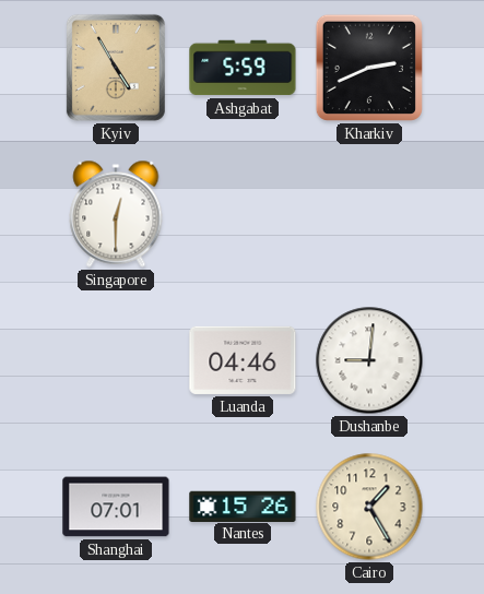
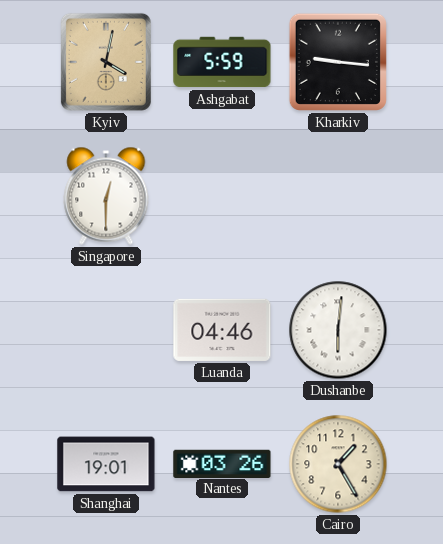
Kyiv: 4:55 -> 4:02
Kharkiv: 2:41 -> 9:16
Dushanbe: 9:01 -> 6:01
Shanghai: 07:01 -> 19:01
Nantes: 15:26 -> 03:26
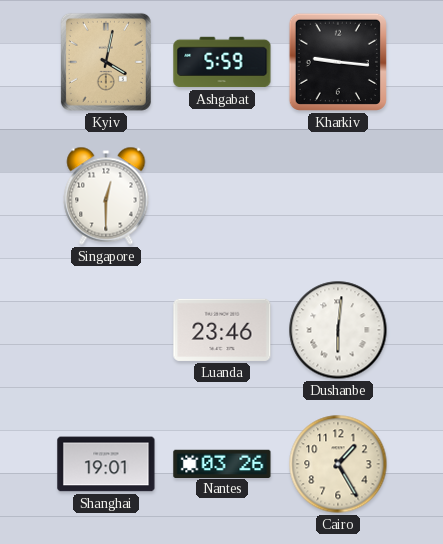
Luanda: 04:46 -> 23:46
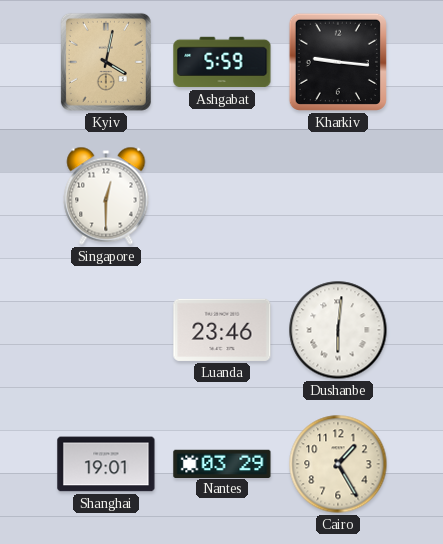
Nantes: 03:26 -> 03:29
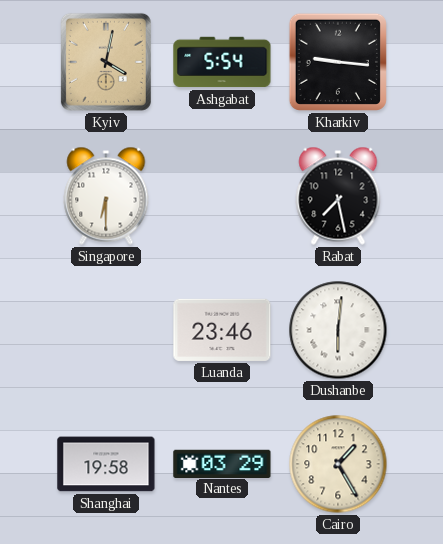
Ashgabat: 5:59 -> 5:54
Singapore: 12:30 -> 6:30
Rabat: none -> 7:28
Shanghai: 19:01 -> 19:58
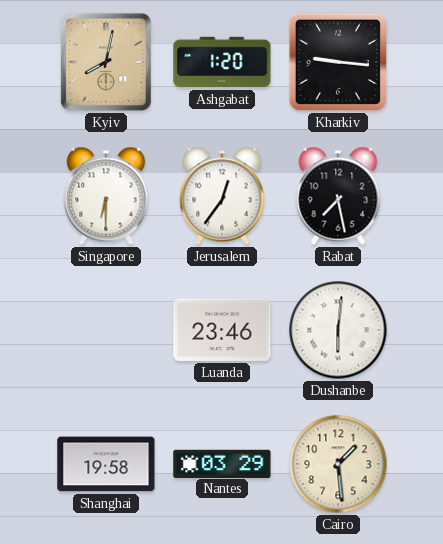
Kyiv: 4:02 -> 8:02
Ashgabat: 5:54 -> 1:20
Jerusalem: none -> 12:36
Cairo: 1:25 -> 1:29
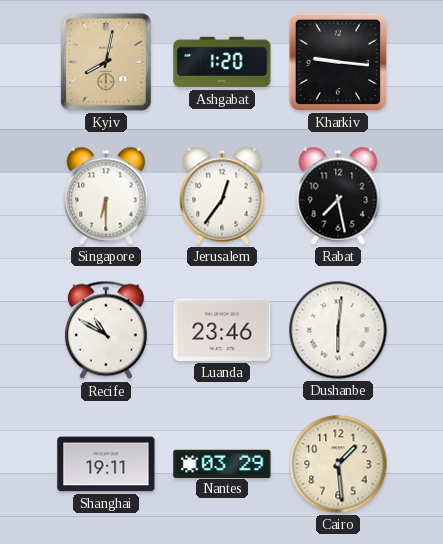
Recife: none -> 10:50
Shanghai: 19:58 -> 19:11
